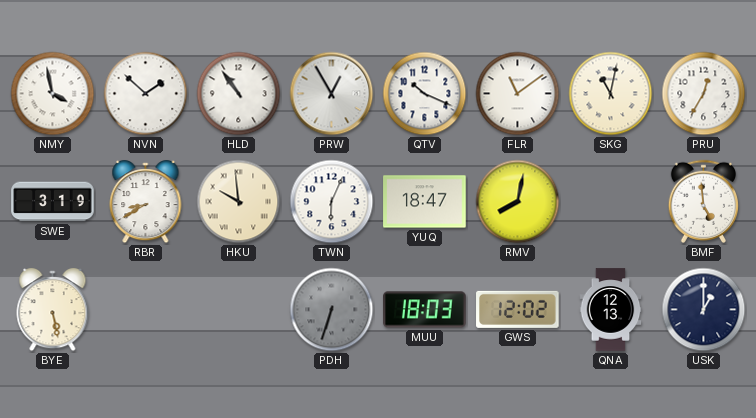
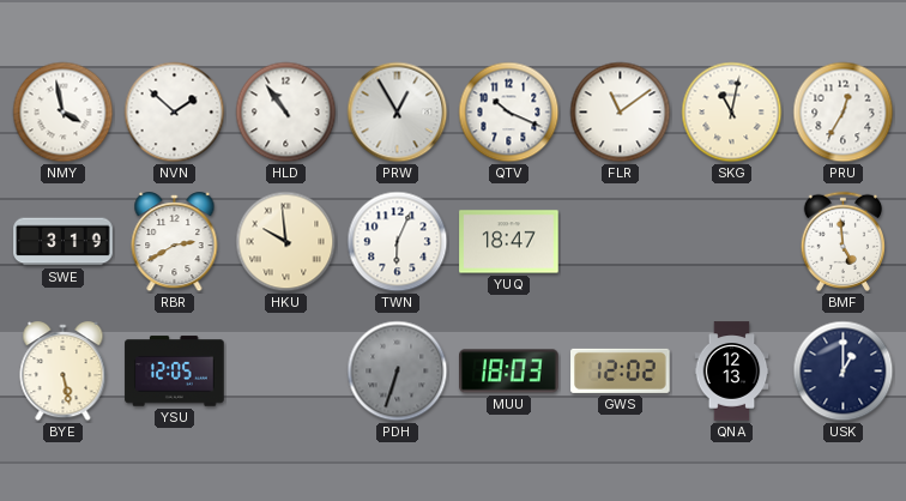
RBR: 8:40 -> 2:40
RMV: 8:02 -> none
YSU: none -> 12:05
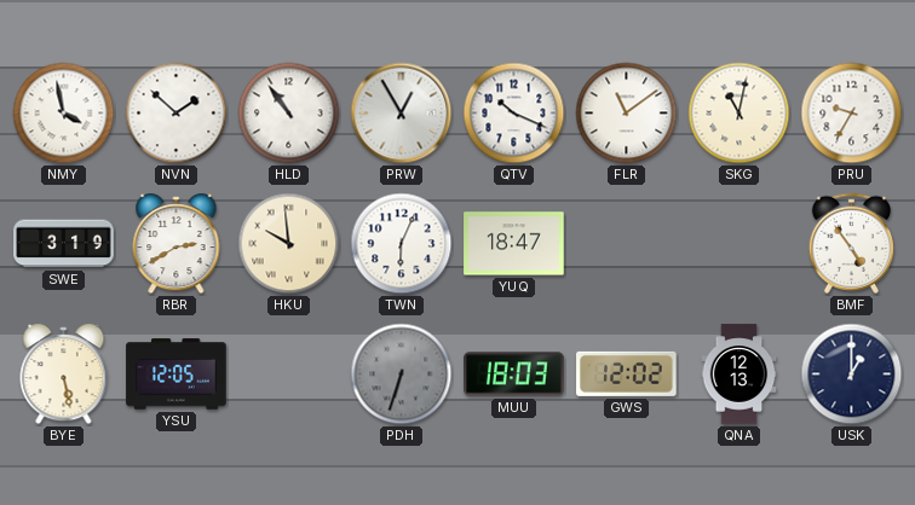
PRU: 12:35 -> 9:35
BMF: 4:59 -> 4:54
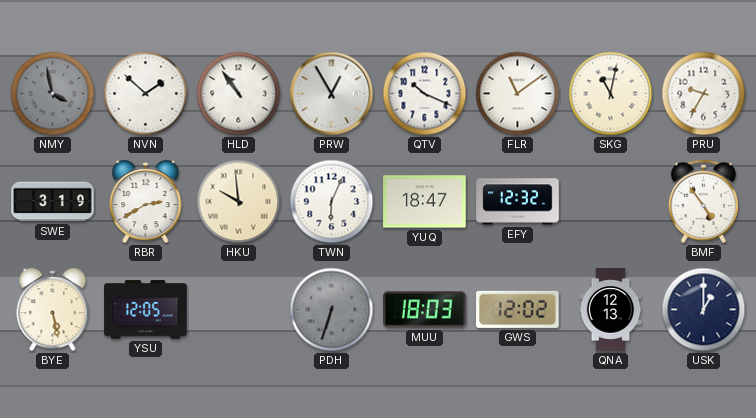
NMY dial: white -> grey
EFY: none -> 12:32
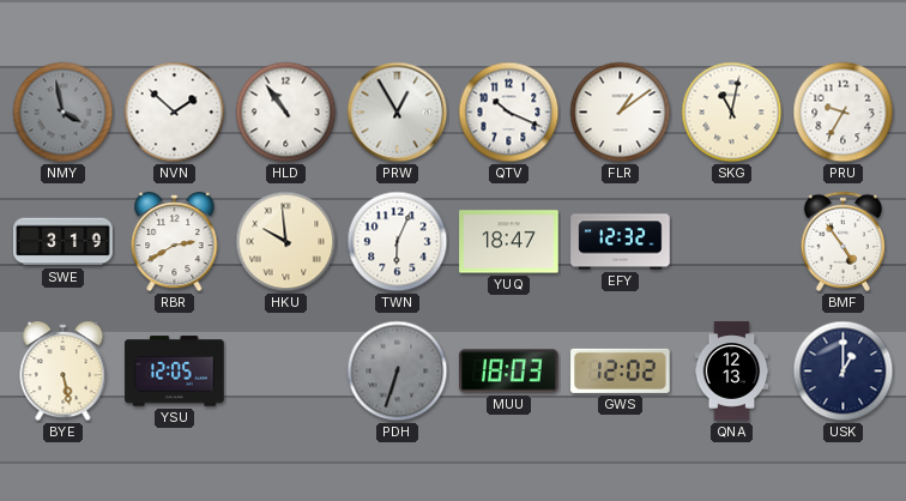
FLR: 11:09 -> 1:09
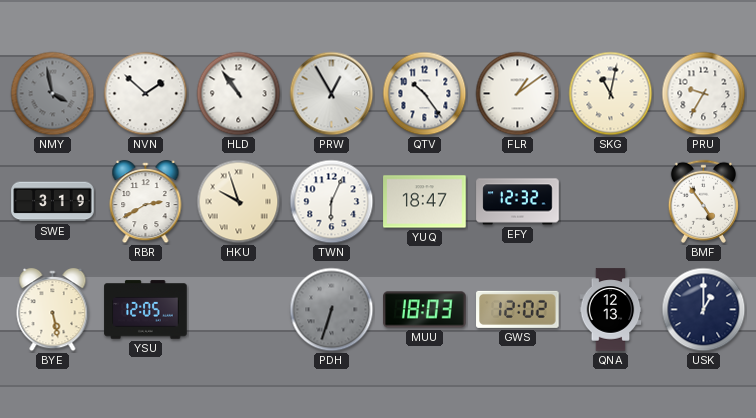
QTV: 10:19 -> 10:24
HKU: 9:59 -> 9:57
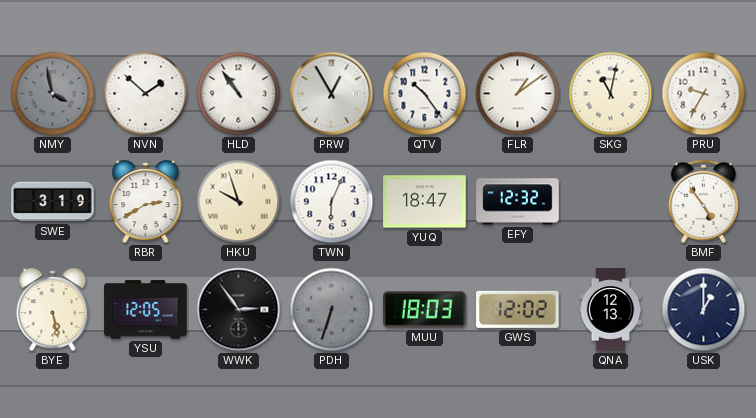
WWK: none -> 2:54
